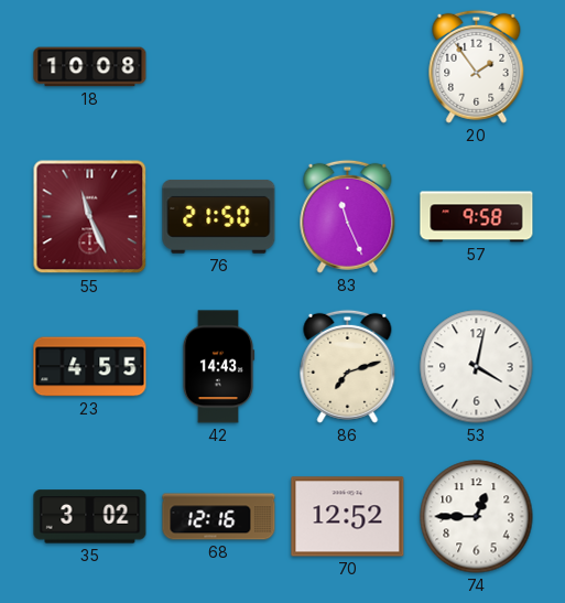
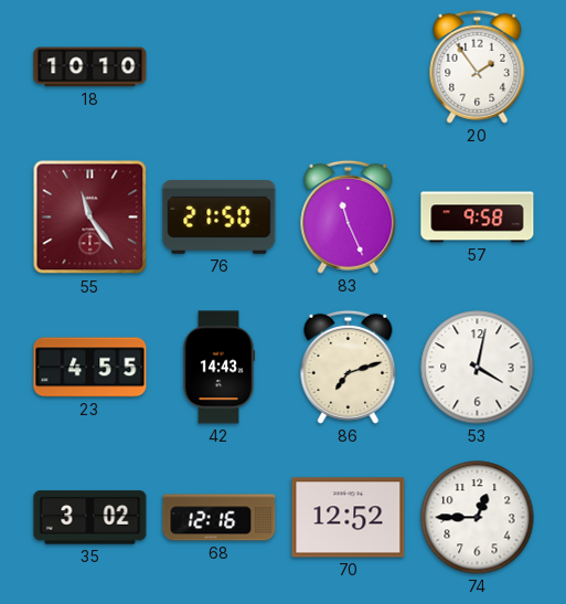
18: 10:08 -> 10:10
55: 11:26 -> 11:24
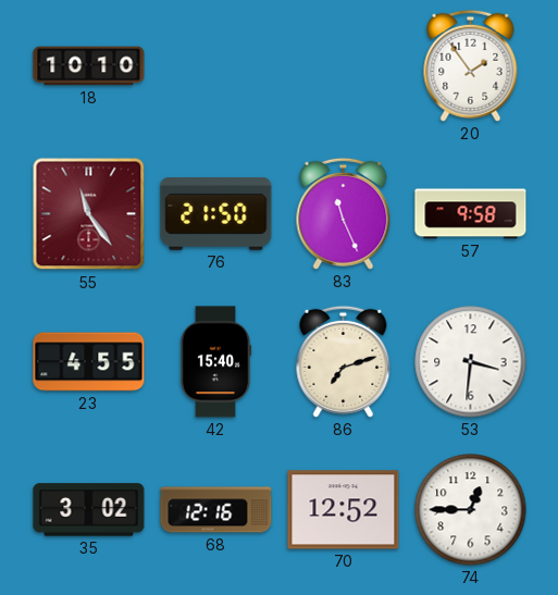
42: 14:43 -> 15:40
53: 4:02 -> 3:31
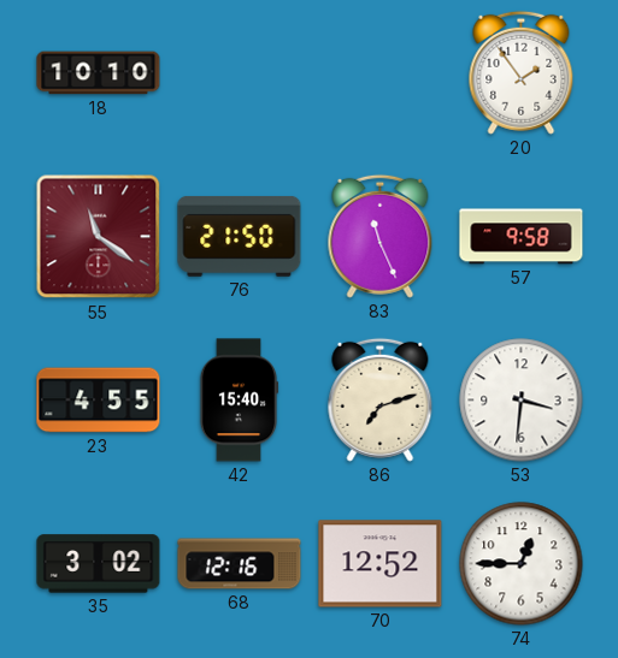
55: 11:24 -> 11:21
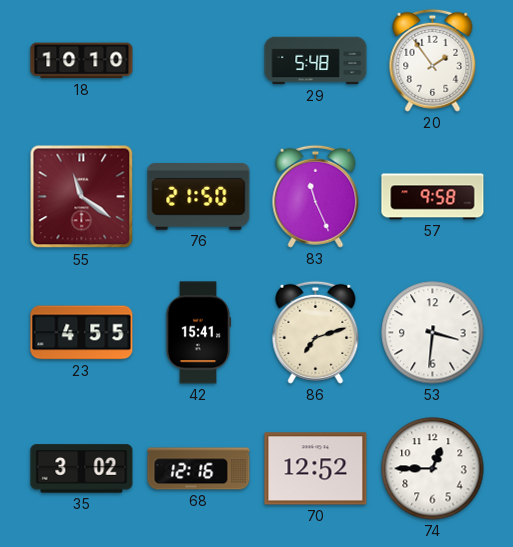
29: none -> 5:48
42: 15:40 -> 15:41
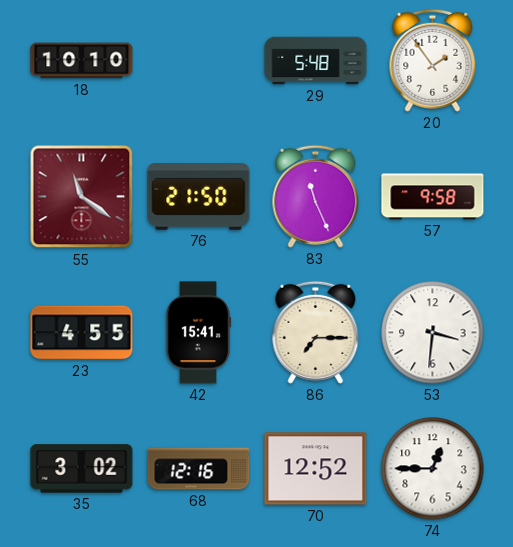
86: 7:12 -> 7:15
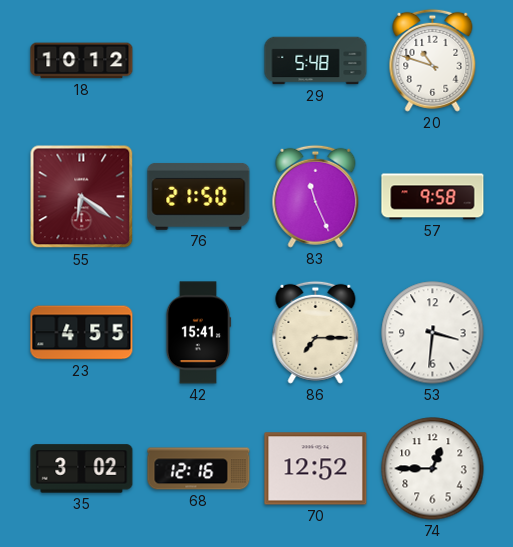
18: 10:10 -> 10:12
20: 1:54 -> 10:48
55: 11:21 -> 6:21
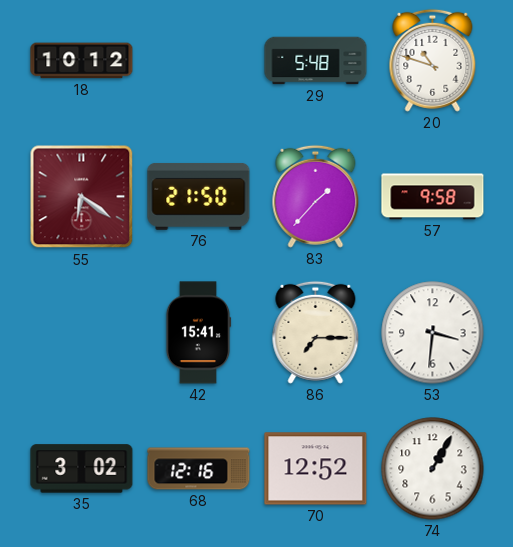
83: 11:26 -> 1:37
23: 4:55 -> none
74: 12:45 -> 1:05
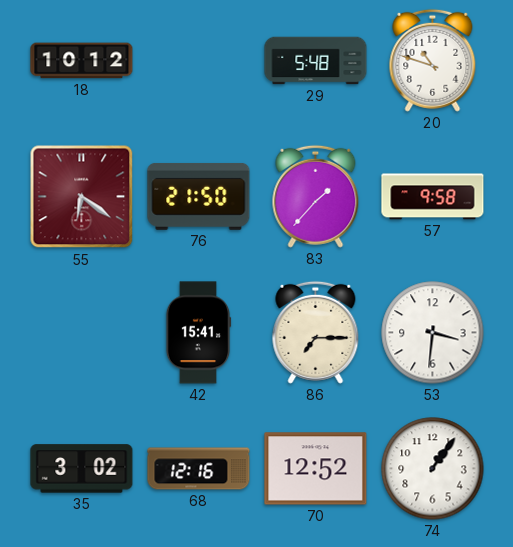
74: 1:05 -> 1:06
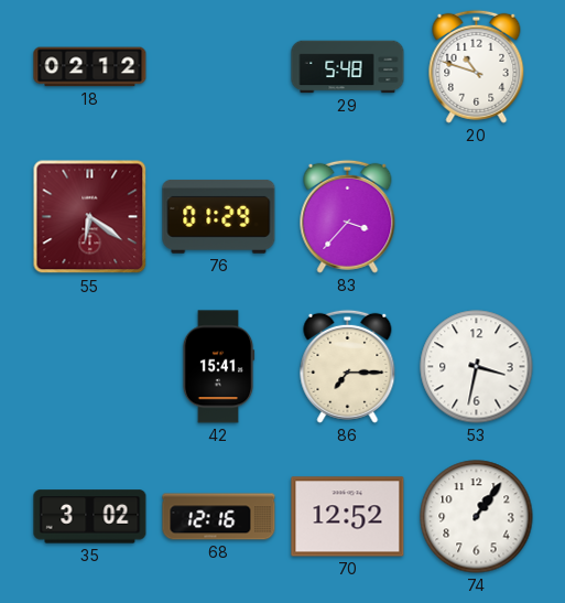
18: 10:12 -> 02:12
76: 21:50 -> 01:29
83: 1:37 -> 3:37
57: 9:58 -> none
53: 3:31 -> 3:32
